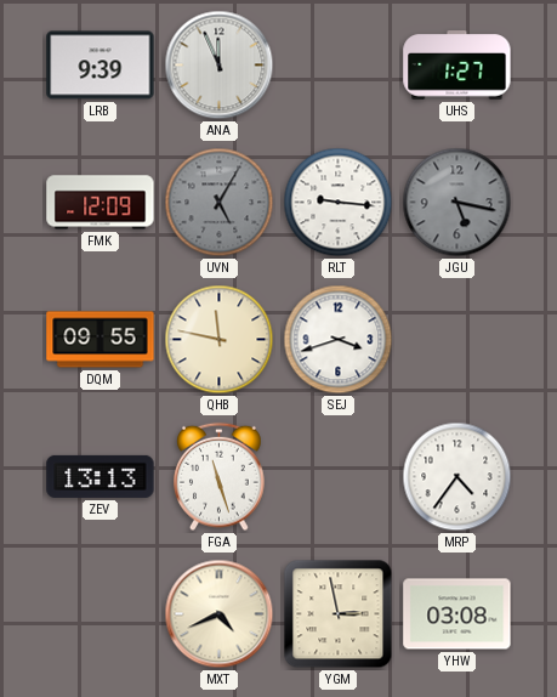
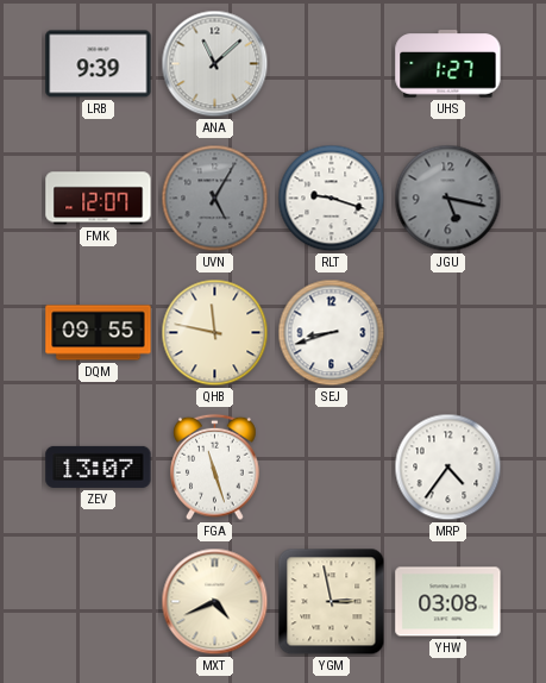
ANA: 11:56 -> 11:08
FMK: 12:09 -> 12:07
RLT: 9:16 -> 9:18
SEJ: 3:42 -> 8:42
ZEV: 13:13 -> 13:07
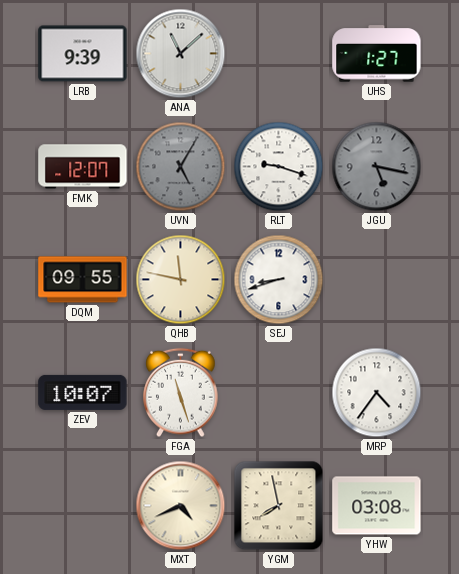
ZEV: 13:07 -> 10:07
YGM: 2:58 -> 7:58
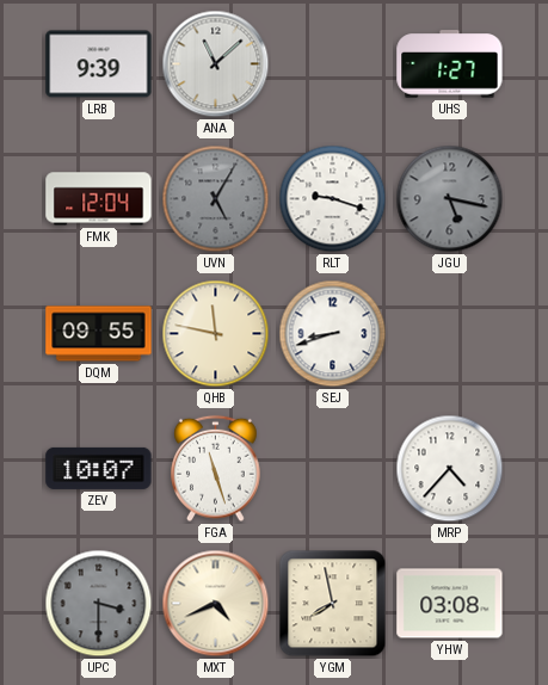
FMK: 12:07 -> 12:04
MRP: 4:36 -> 4:37
UPC: none -> 3:30
